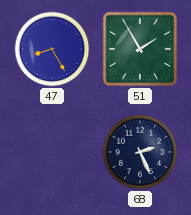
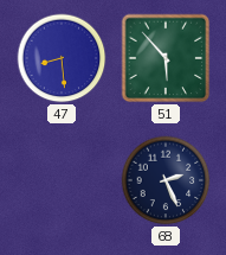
47: 8:25 -> 8:29
51: 1:55 -> 5:53
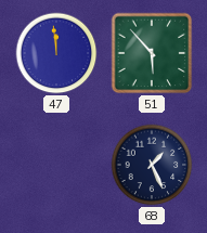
47: 8:29 -> 11:59
68: 2:26 -> 1:26
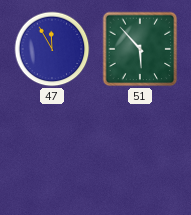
47: 11:59 -> 11:55
68: 1:26 -> none
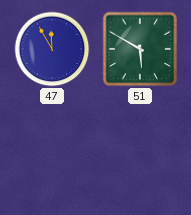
51: 5:53 -> 5:50
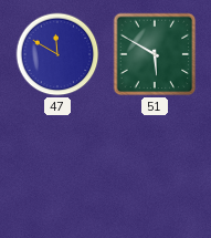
47: 11:55 -> 11:50
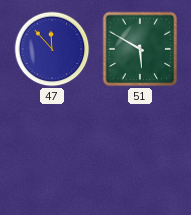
47: 11:50 -> 11:53
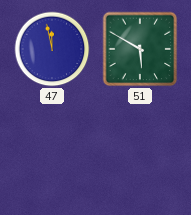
47: 11:53 -> 11:58
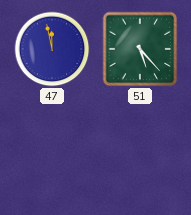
51: 5:50 -> 5:23
